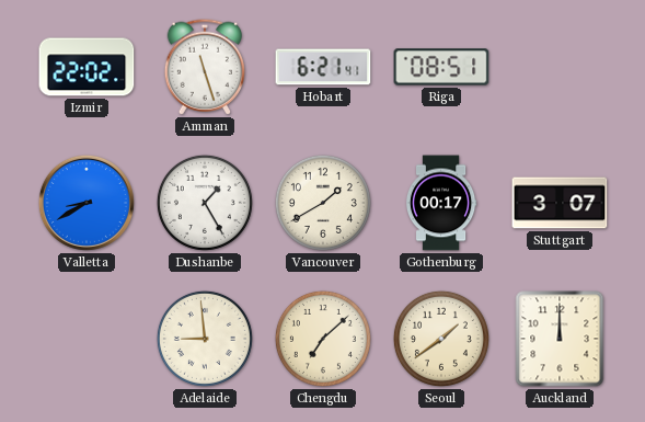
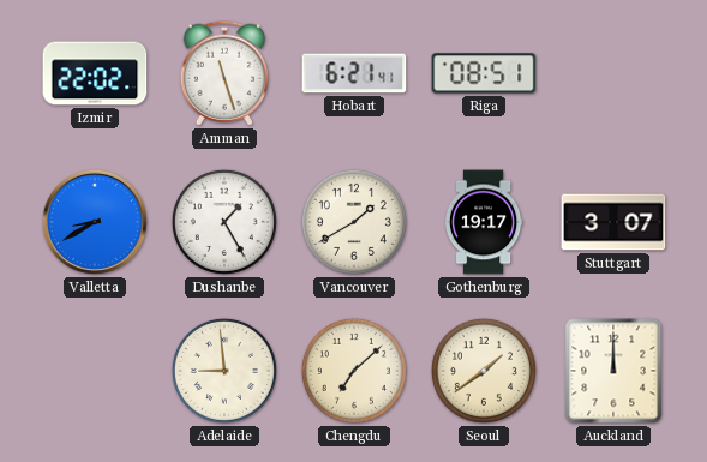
Gothenburg: 00:17 -> 19:17
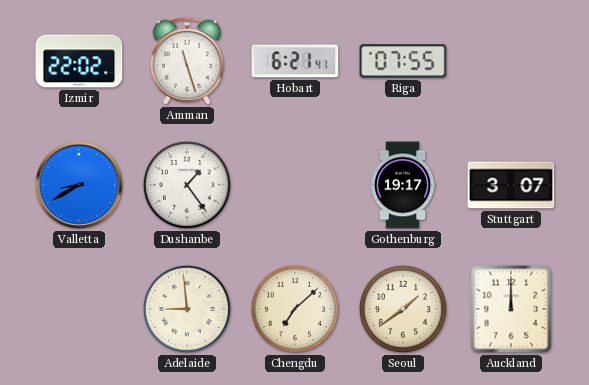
Riga: 08:51 -> 07:55
Dushanbe: 1:25 -> 1:24
Vancouver: 1:40 -> none
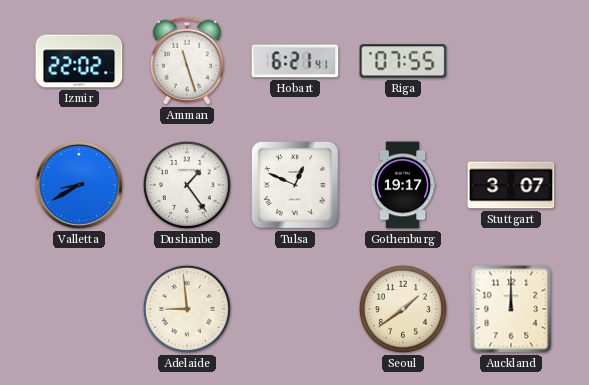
Tulsa: none -> 12:49
Chengdu: 7:08 -> none
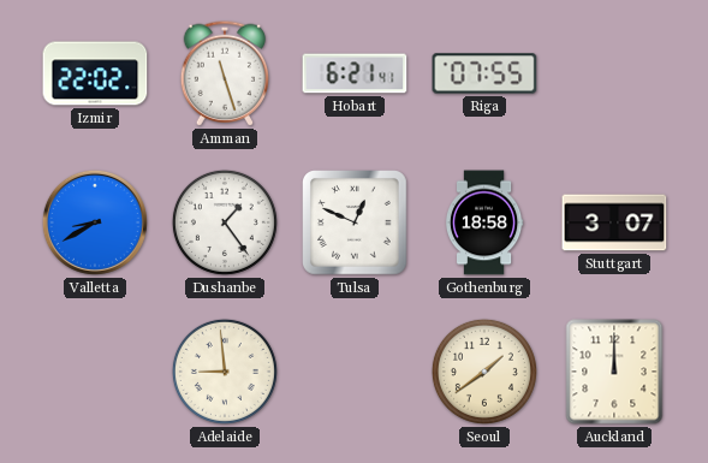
Gothenburg: 19:17 -> 18:58
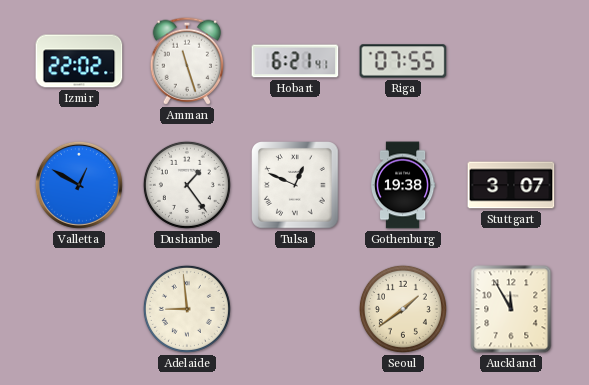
Valletta: 8:40 -> 12:50
Gothenburg: 18:58 -> 19:38
Auckland: 12:00 -> 11:55
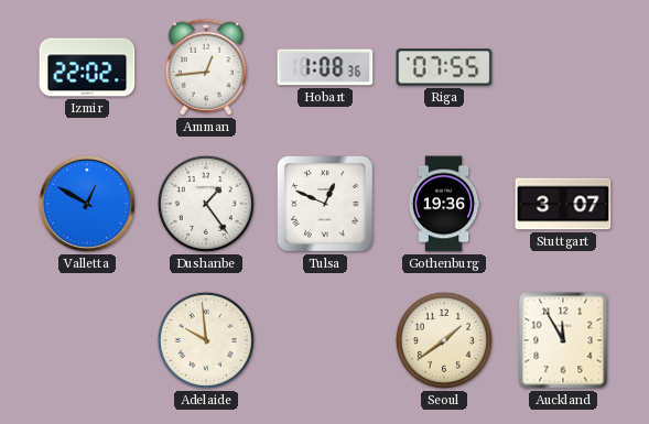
Amman: 11:27 -> 12:44
Hobart: 6:21 -> 1:08
Gothenburg: 19:38 -> 19:36
Adelaide: 8:59 -> 9:59
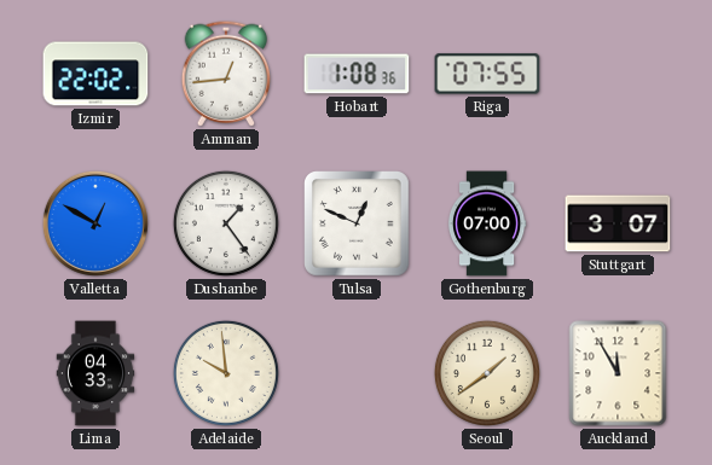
Gothenburg: 19:36 -> 07:00
Lima: none -> 04:33
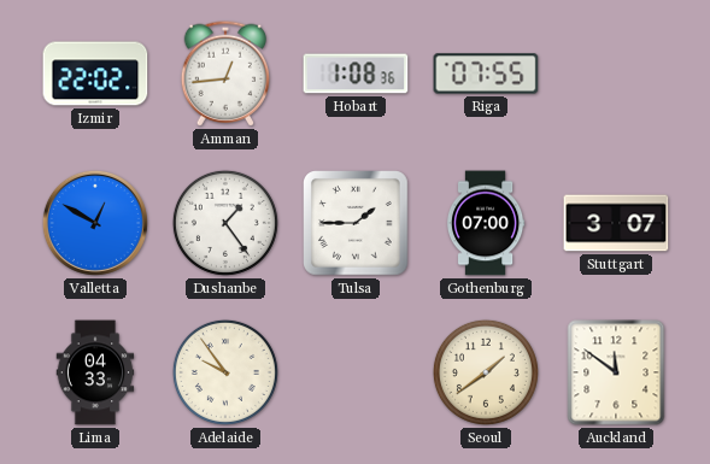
Tulsa: 12:49 -> 1:45
Adelaide: 9:59 -> 9:54
Auckland: 11:55 -> 11:51
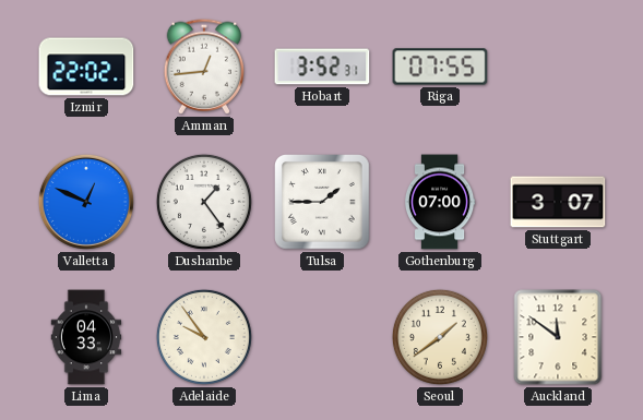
Hobart: 1:08 -> 3:52
Valletta: 12:50 -> 12:49
